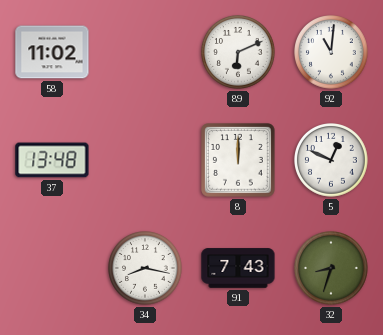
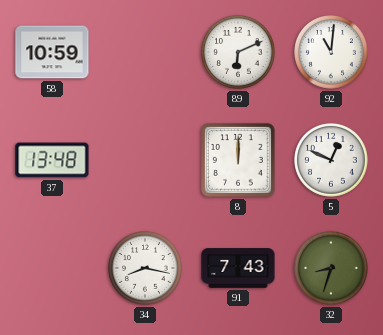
58: 11:02 -> 10:59
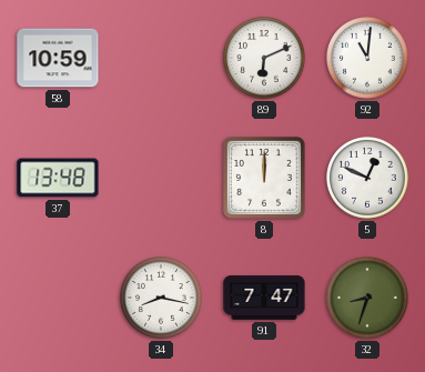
91: 7:43 -> 7:47
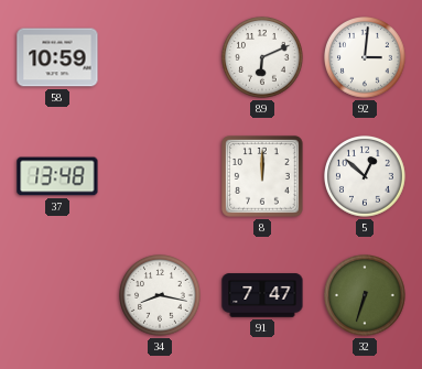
92: 11:01 -> 3:01
5: 12:49 -> 12:52
32: 8:33 -> 6:33
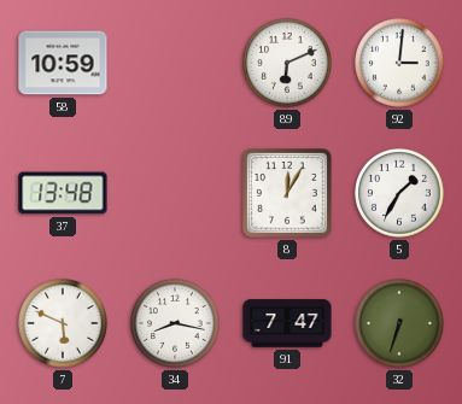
8: 12:00 -> 12:05
5: 12:52 -> 1:35
7: none -> 5:49
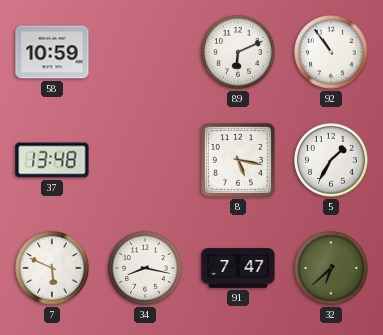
92: 3:01 -> 10:54
8: 12:05 -> 5:17
32: 6:33 -> 6:38
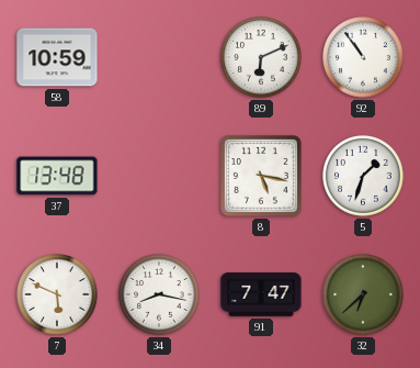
5: 1:35 -> 1:33
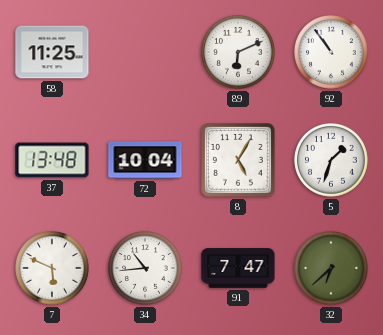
58: 10:59 -> 11:25
72: none -> 10:04
8: 5:17 -> 5:05
34: 8:17 -> 10:44
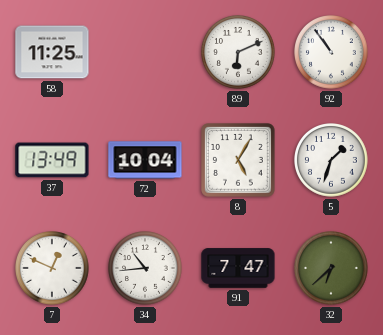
37: 13:48 -> 13:49
7: 5:49 -> 12:49
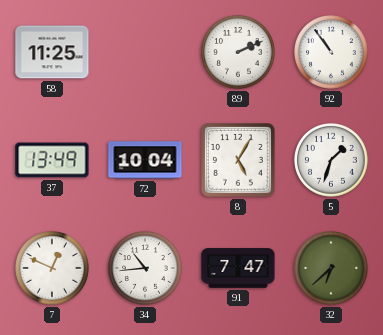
89: 6:11 -> 2:11
